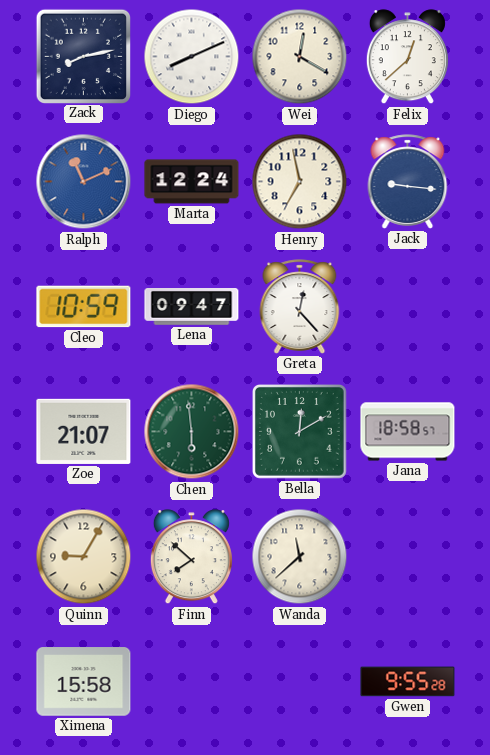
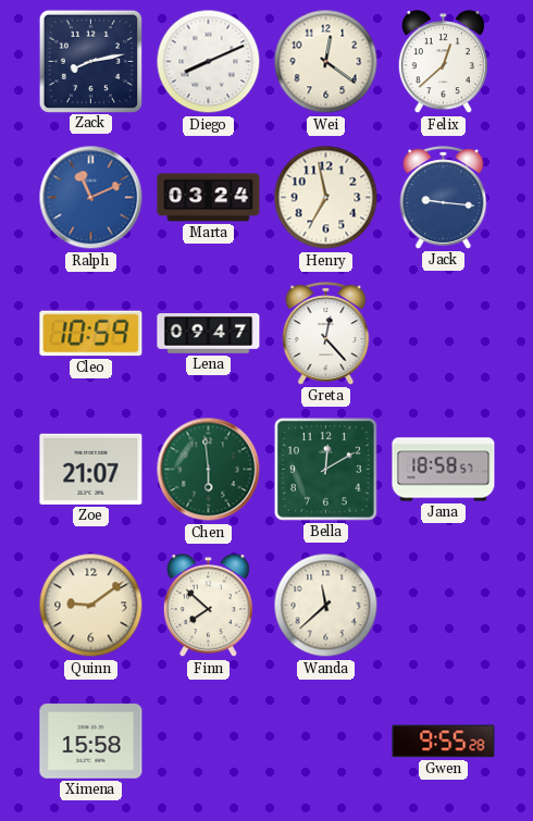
Wei: 12:20 -> 12:21
Marta: 12:24 -> 03:24
Quinn: 9:05 -> 9:09
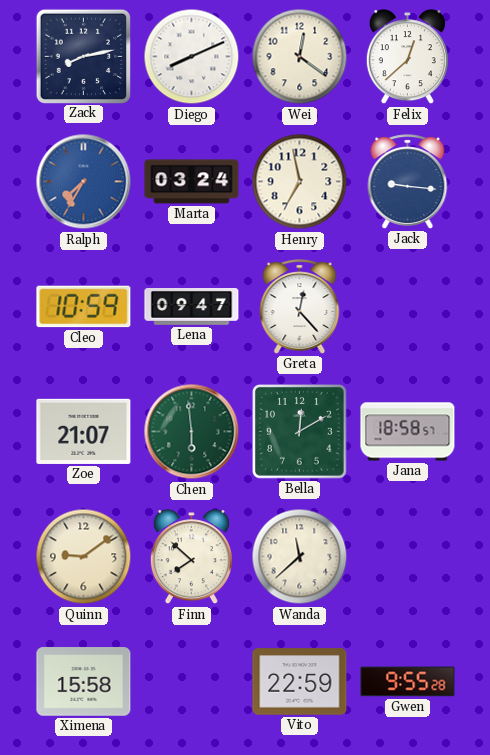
Ralph: 11:11 -> 7:35
Vito: none -> 22:59
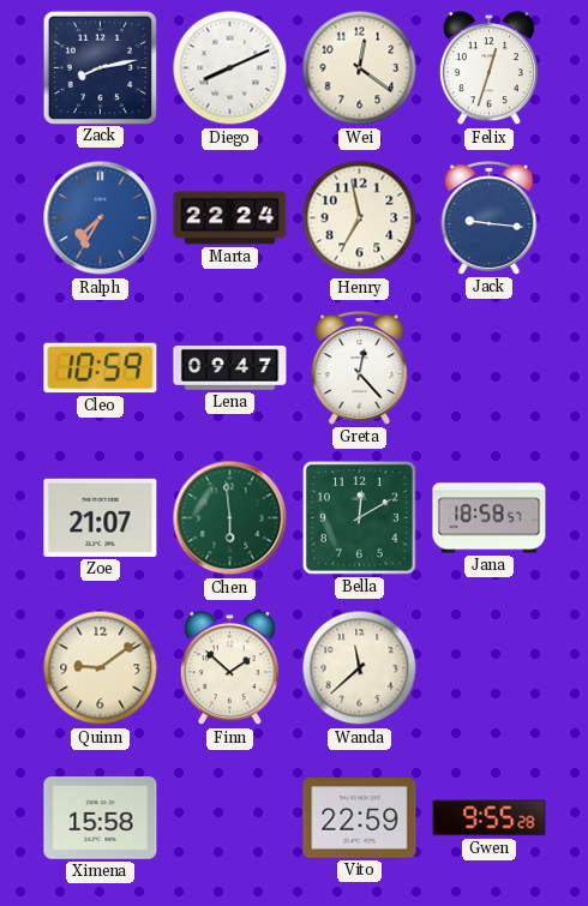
Felix: 12:38 -> 12:33
Marta: 03:24 -> 22:24
Finn: 7:52 -> 1:52
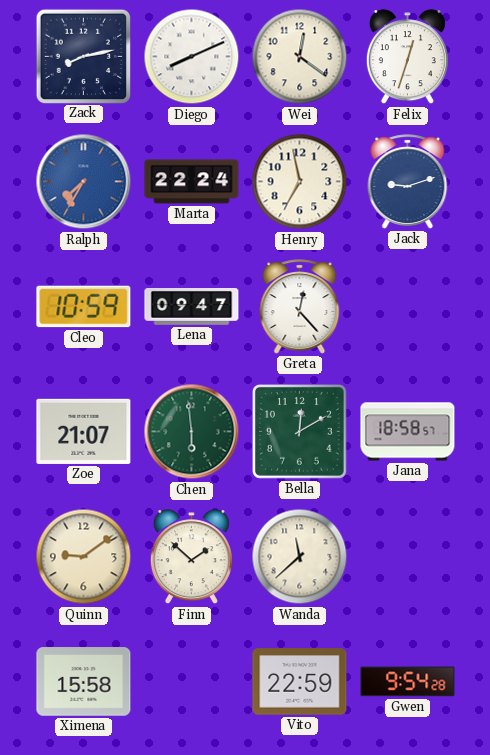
Jack: 9:16 -> 9:12
Gwen: 9:55 -> 9:54
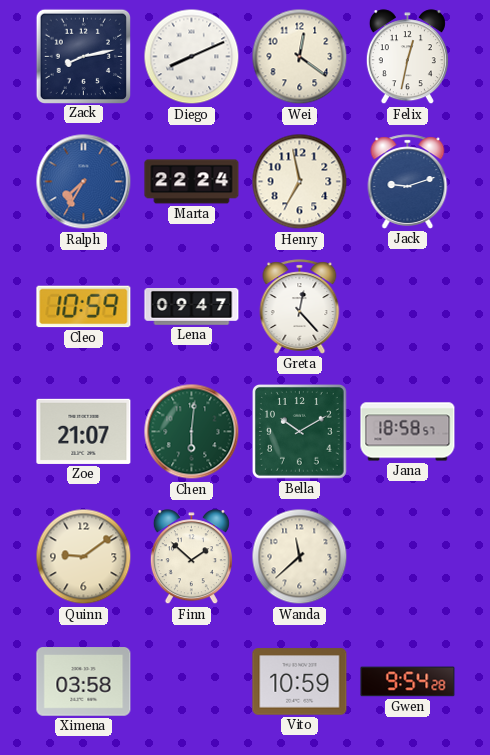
Felix: 12:33 -> 12:32
Chen: 5:59 -> 6:01
Bella: 12:10 -> 10:10
Ximena: 15:58 -> 03:58
Vito: 22:59 -> 10:59
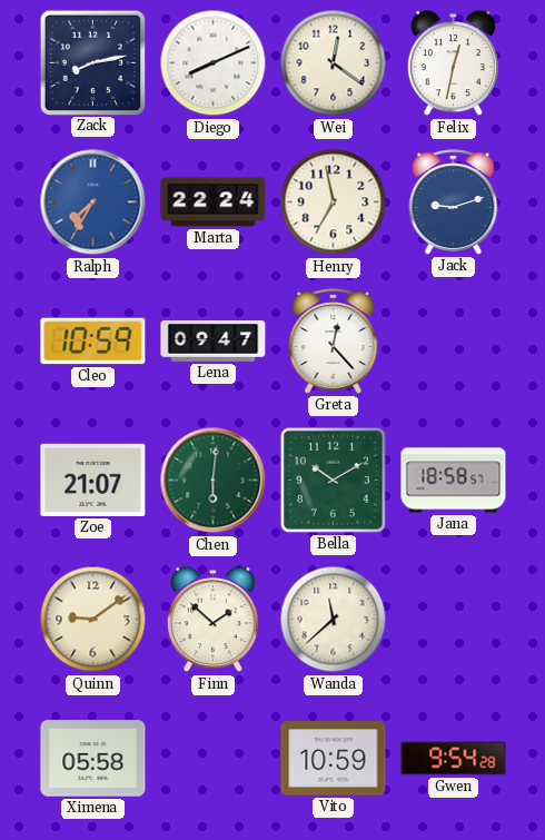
Ximena: 03:58 -> 05:58
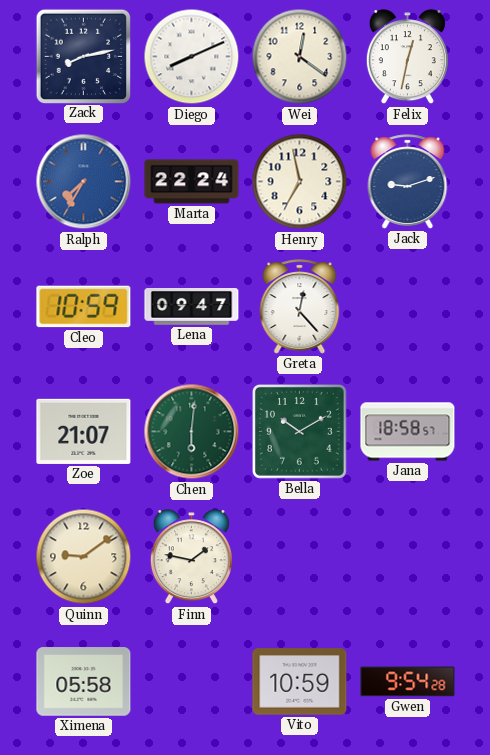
Finn: 1:52 -> 1:47
Wanda: 11:38 -> none
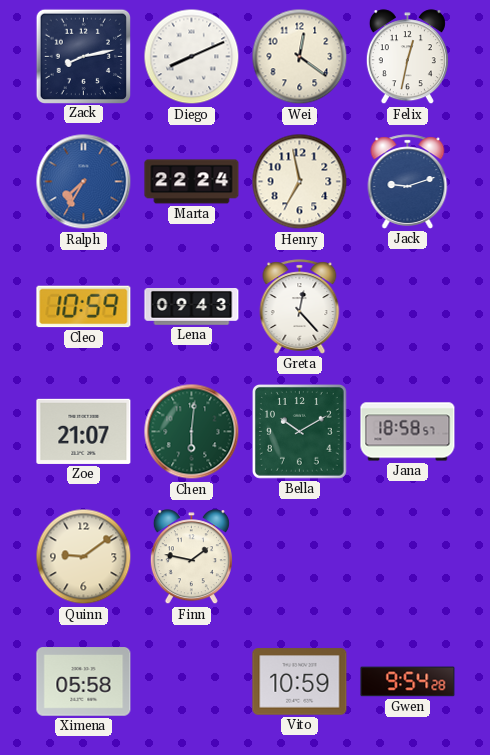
Lena: 09:47 -> 09:43
